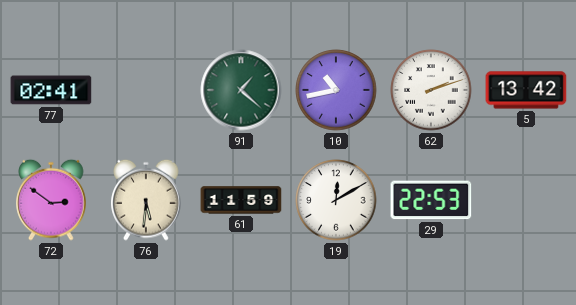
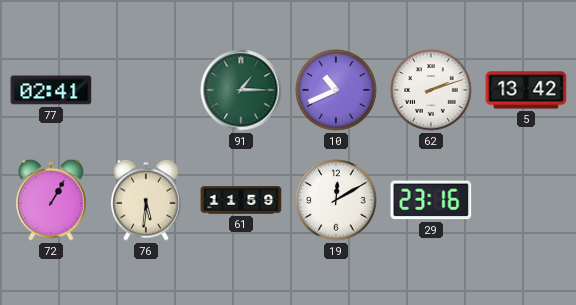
91: 1:22 -> 1:15
10: 10:43 -> 10:41
72: 2:51 -> 1:05
29: 22:53 -> 23:16
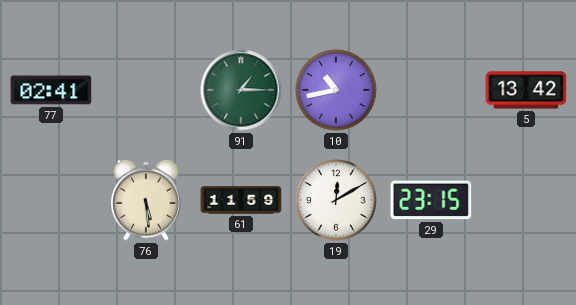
10: 10:41 -> 10:43
62: 2:12 -> none
72: 1:05 -> none
76: 5:31 -> 5:29
29: 23:16 -> 23:15
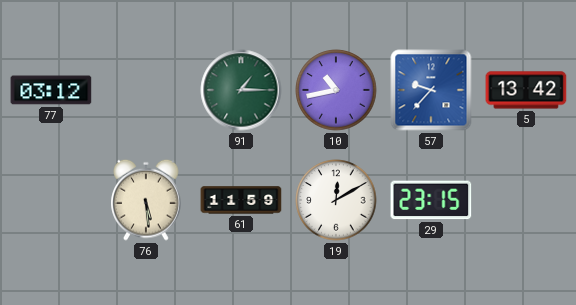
77: 02:41 -> 03:12
57: none -> 9:37
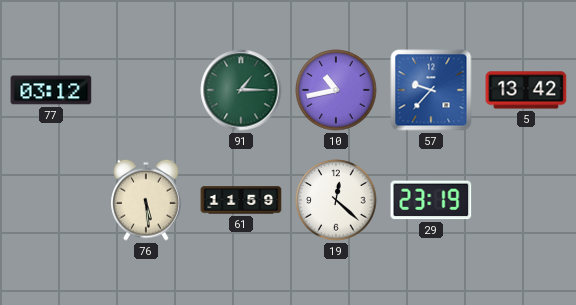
19: 12:10 -> 12:22
29: 23:15 -> 23:19
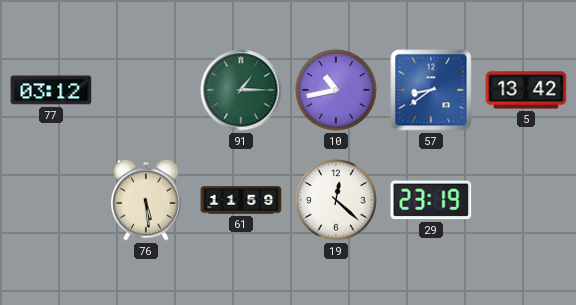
57: 9:37 -> 8:39
